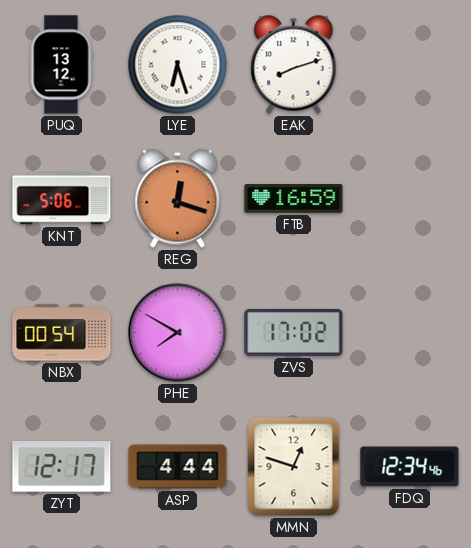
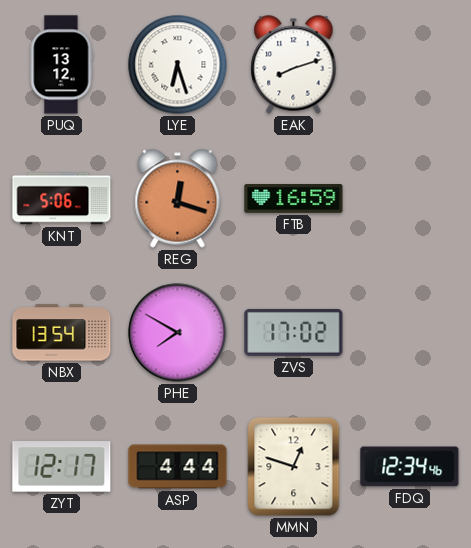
NBX: 00:54 -> 13:54
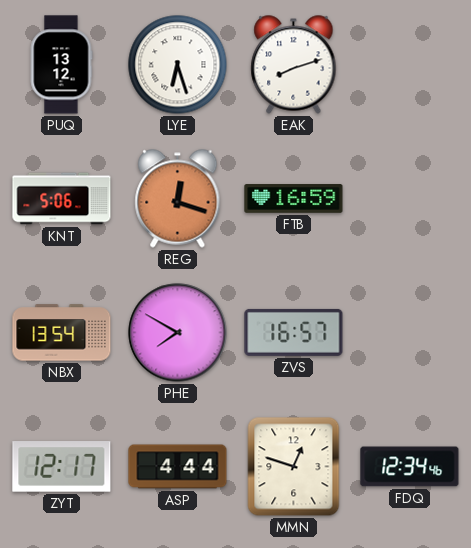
ZVS: 17:02 -> 16:57
